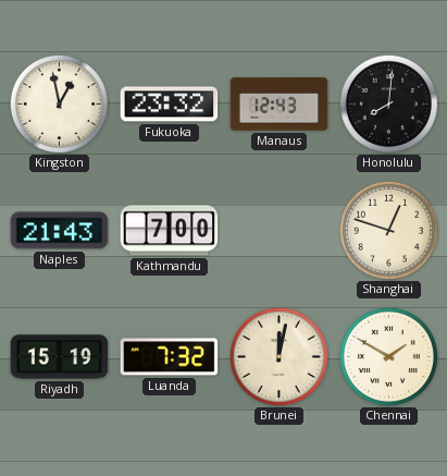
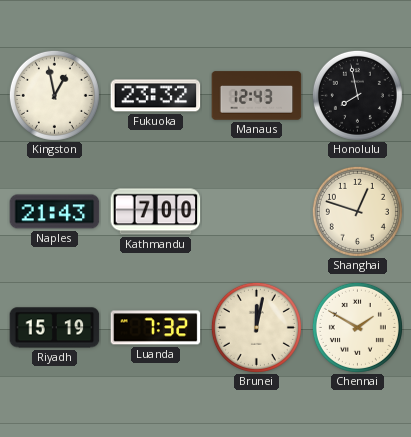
Honolulu: 8:01 -> 7:58
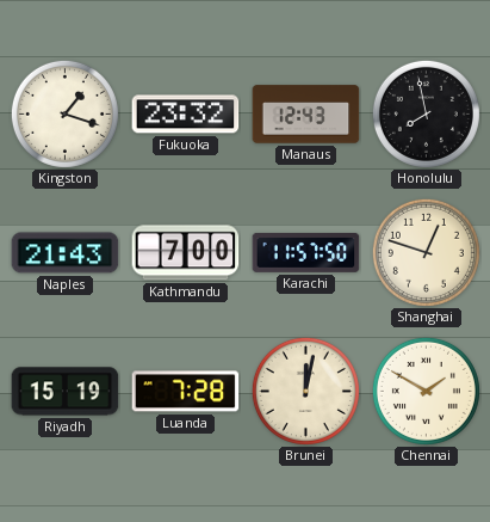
Kingston: 12:58 -> 1:18
Karachi: none -> 11:57
Luanda: 7:32 -> 7:28
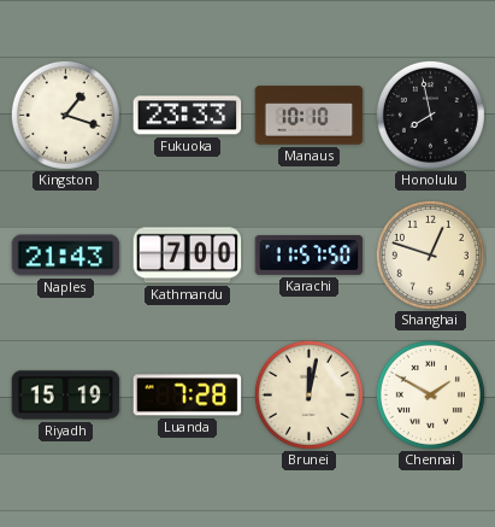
Fukuoka: 23:32 -> 23:33
Manaus: 12:43 -> 10:10
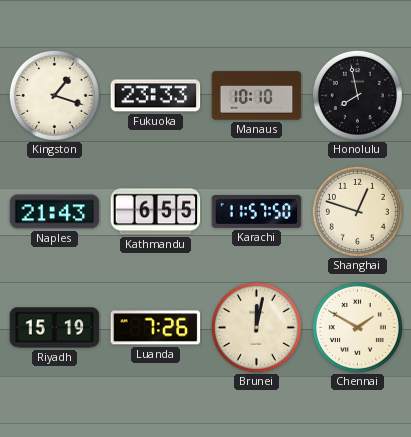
Kathmandu: 7:00 -> 6:55
Luanda: 7:28 -> 7:26
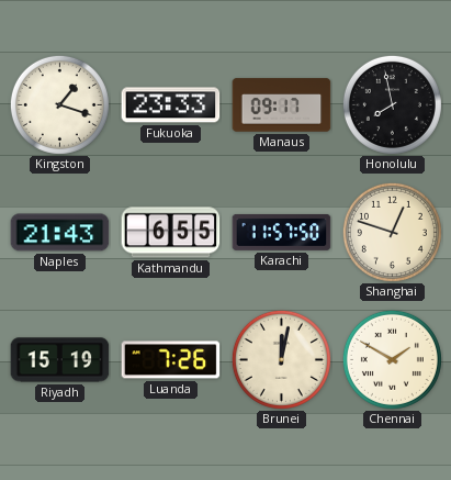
Manaus: 10:10 -> 09:17
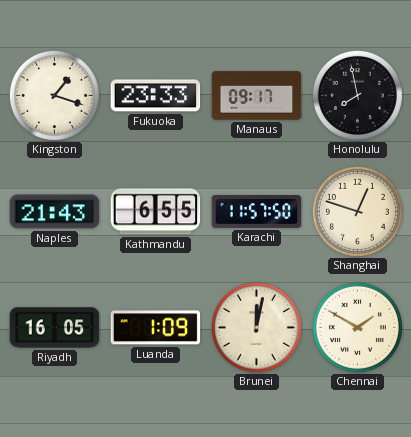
Riyadh: 15:19 -> 16:05
Luanda: 7:26 -> 1:09
